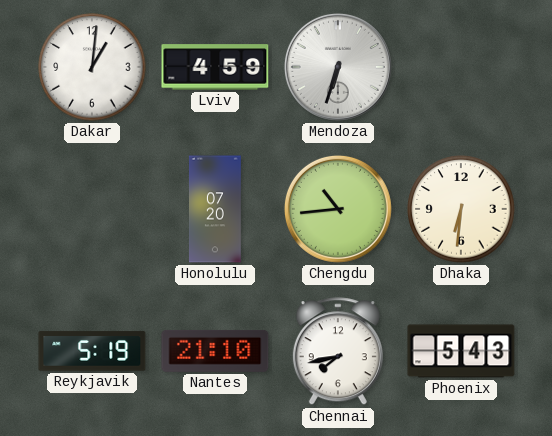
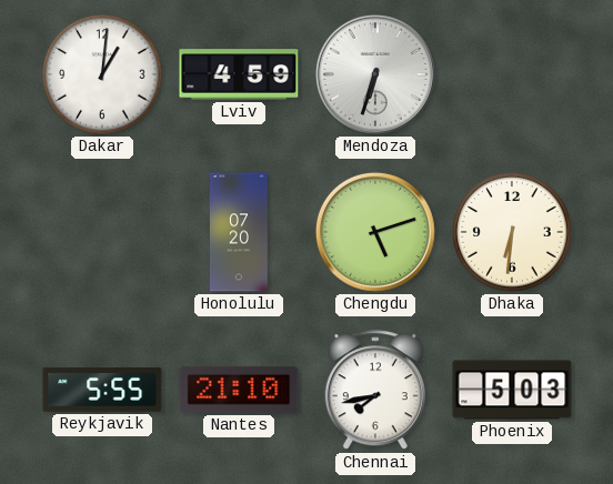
Chengdu: 10:44 -> 5:12
Reykjavik: 5:19 -> 5:55
Phoenix: 5:43 -> 5:03
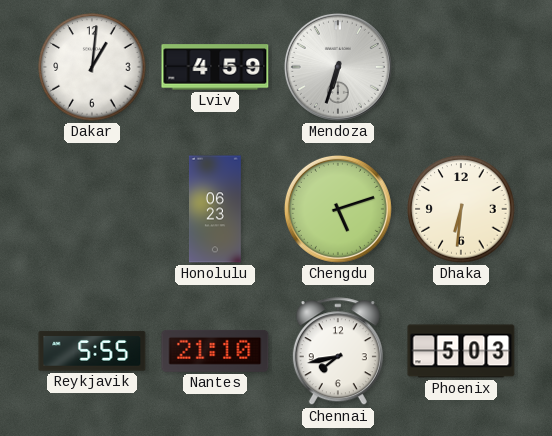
Honolulu: 07:20 -> 06:23
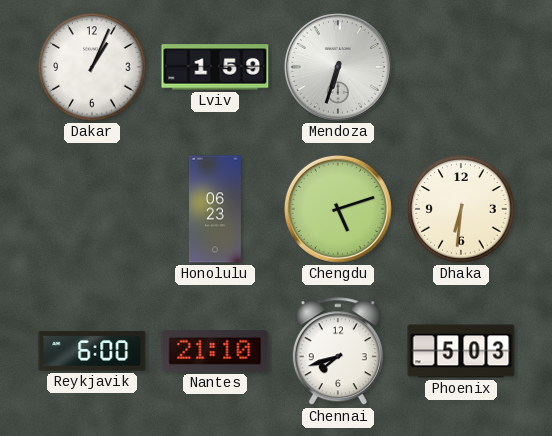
Dakar: 1:01 -> 1:04
Lviv: 4:59 -> 1:59
Reykjavik: 5:55 -> 6:00
Chennai: 7:43 -> 7:42
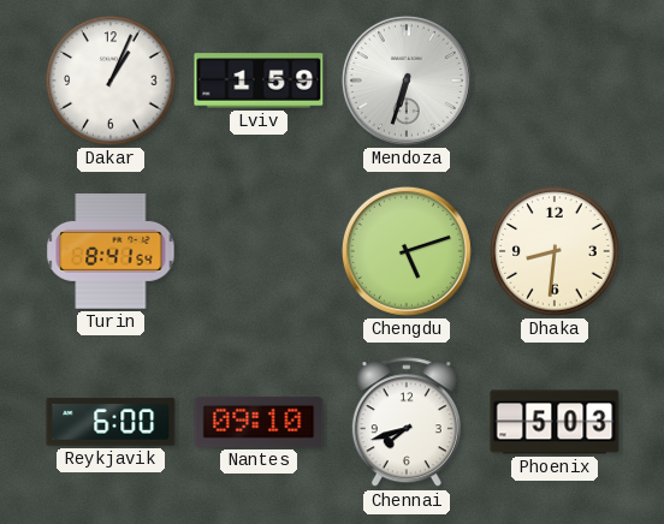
Turin: none -> 8:41
Honolulu: 06:23 -> none
Dhaka: 6:31 -> 8:31
Nantes: 21:10 -> 09:10
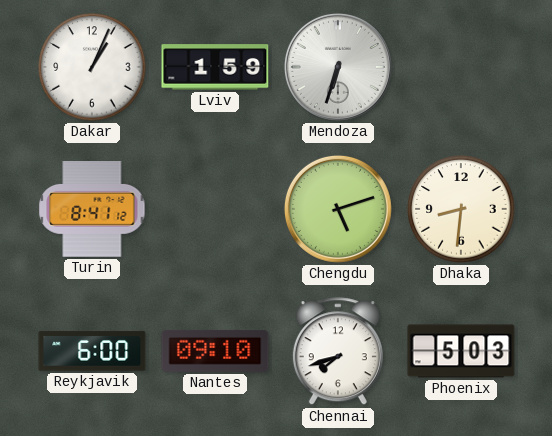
Turin: 8:41:54 -> 8:41:12
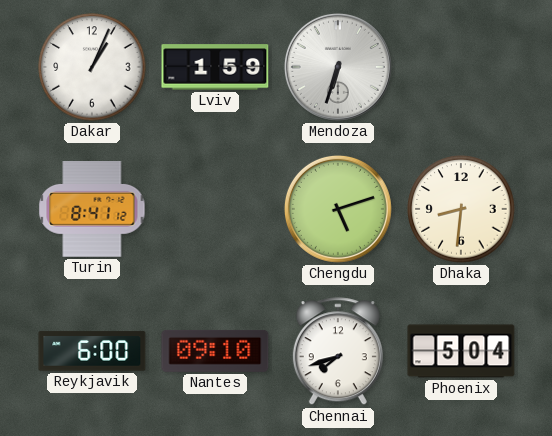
Phoenix: 5:03 -> 5:04
